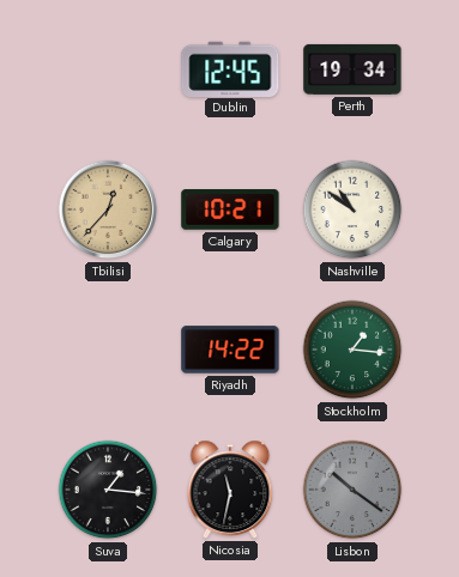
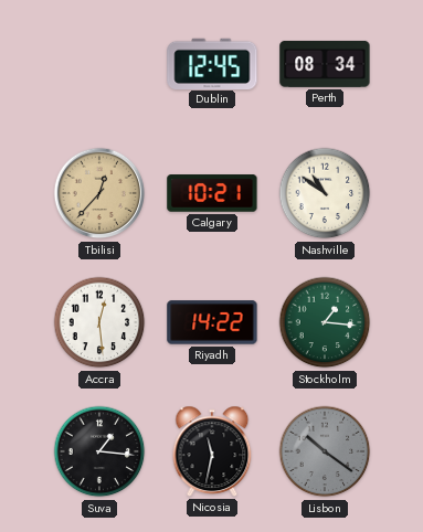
Perth: 19:34 -> 08:34
Accra: none -> 12:29
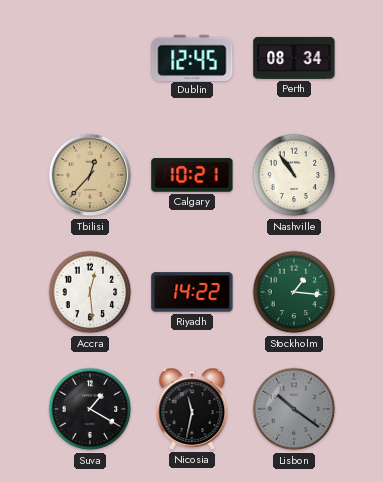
Nashville: 10:51 -> 10:54
Suva: 1:16 -> 1:20
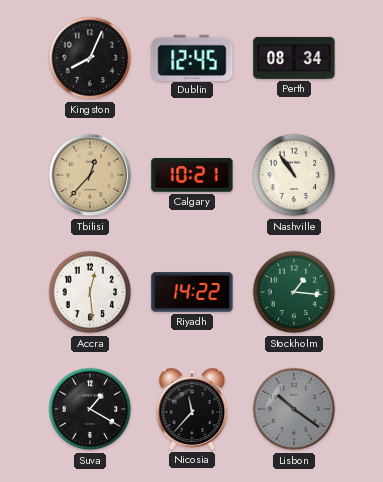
Kingston: none -> 8:04
Nicosia: 11:32 -> 11:37
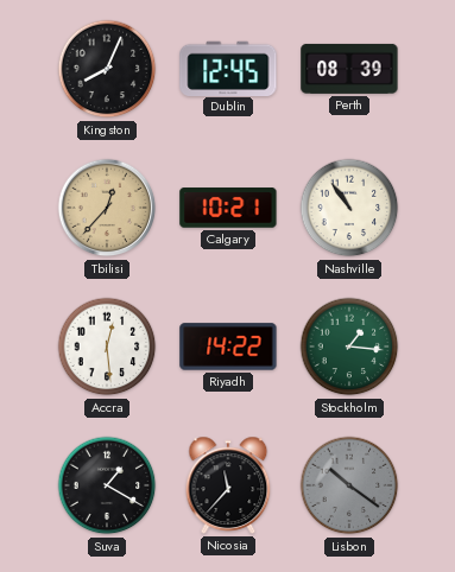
Perth: 08:34 -> 08:39
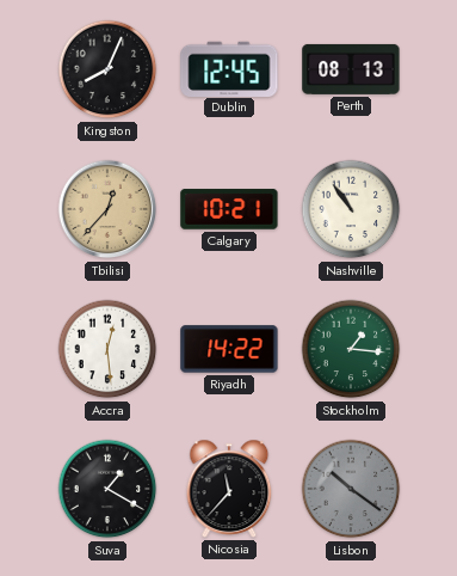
Perth: 08:39 -> 08:13
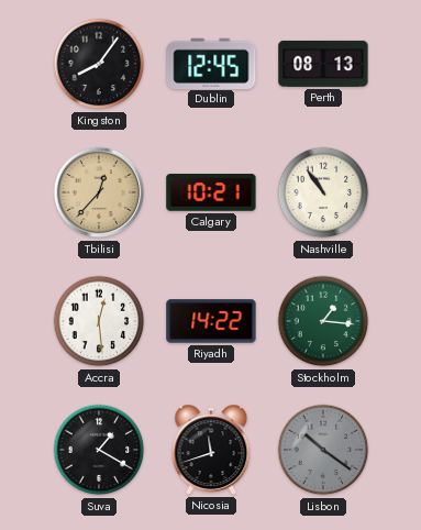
Kingston: 8:04 -> 8:06
Nicosia: 11:37 -> 11:42
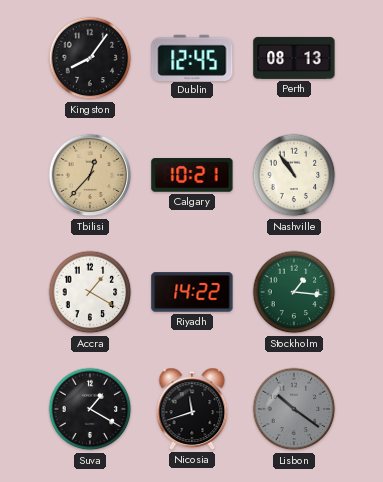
Accra: 12:29 -> 1:20
